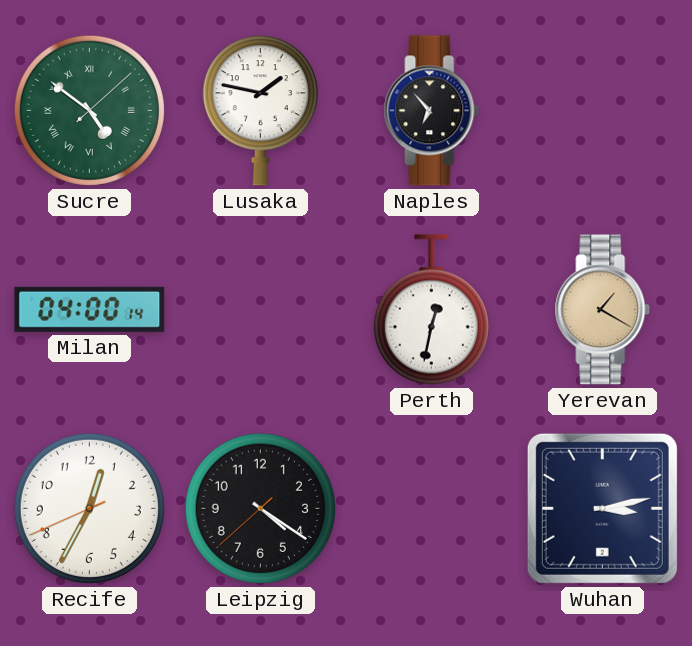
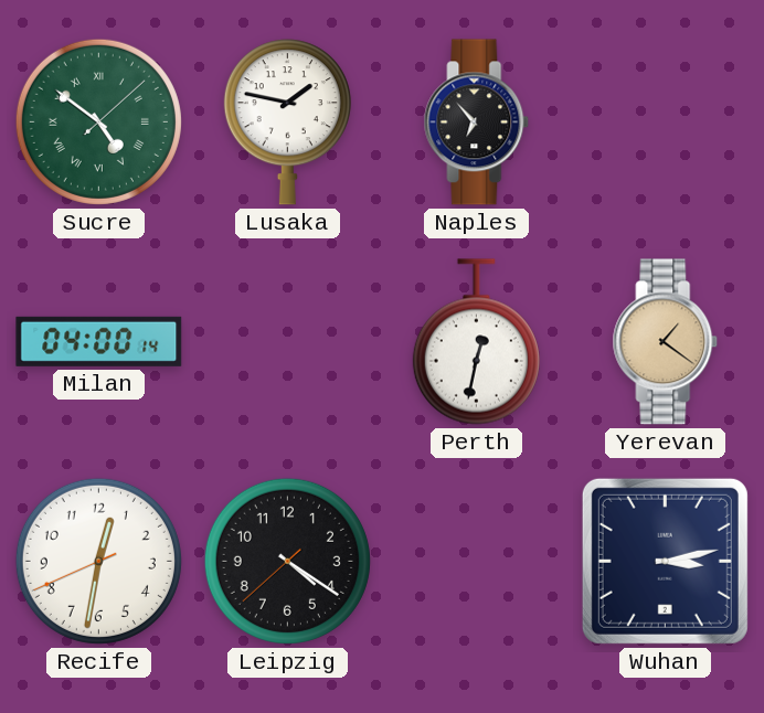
Yerevan: 1:20 -> 1:21
Recife: 12:34 -> 12:31
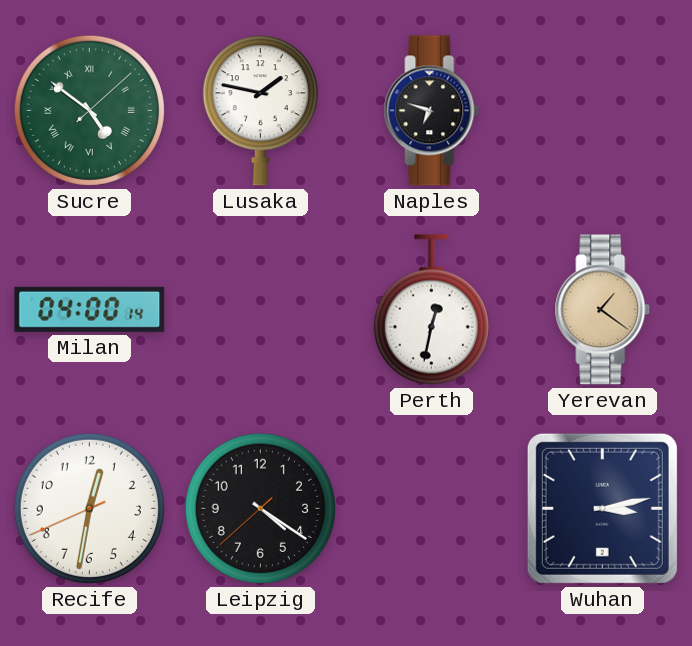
Naples: 6:53 -> 6:48
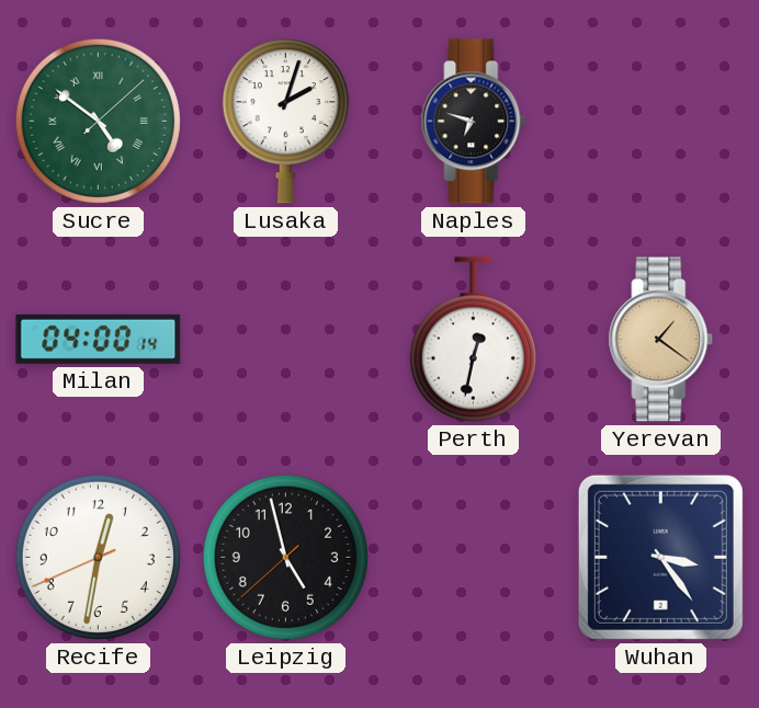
Lusaka: 1:47 -> 2:03
Leipzig: 4:20 -> 4:57
Wuhan: 3:13 -> 3:24
